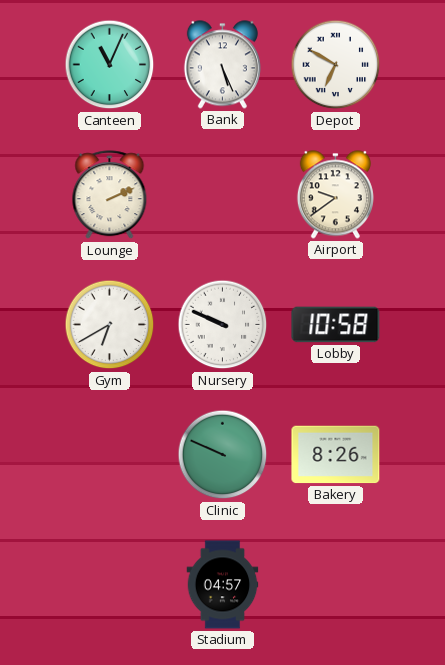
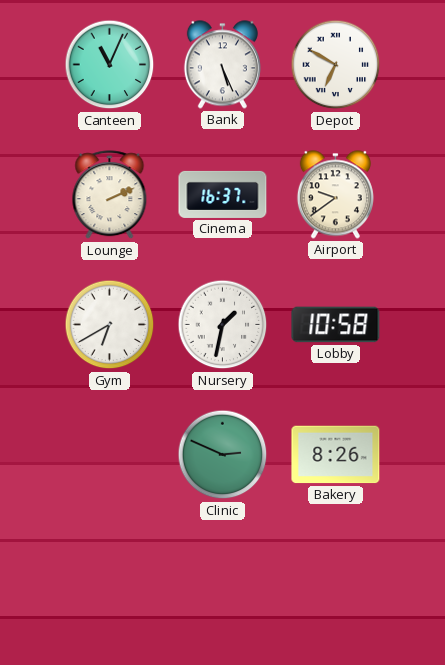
Cinema: none -> 16:37
Nursery: 9:49 -> 1:32
Clinic: 9:49 -> 2:49
Stadium: 04:57 -> none
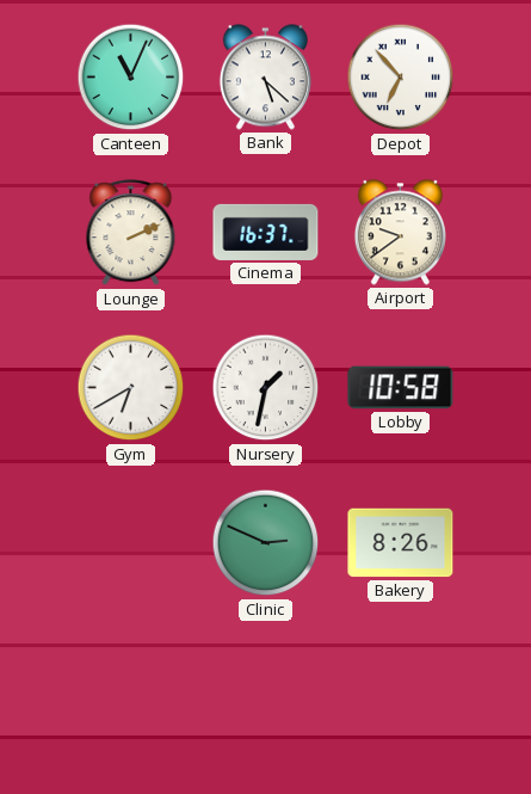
Bank: 5:26 -> 5:22
Depot: 6:50 -> 6:53
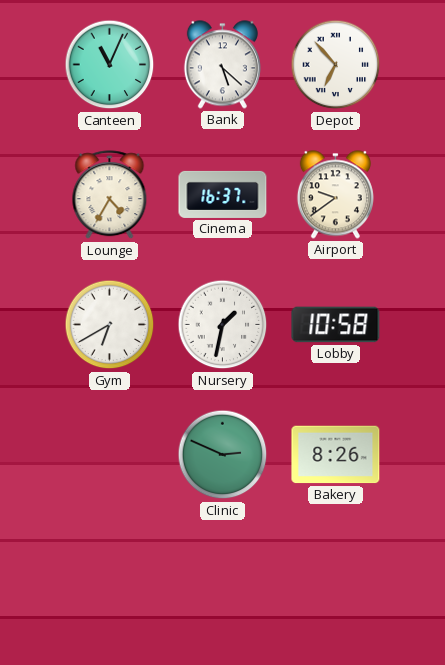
Lounge: 2:11 -> 4:35
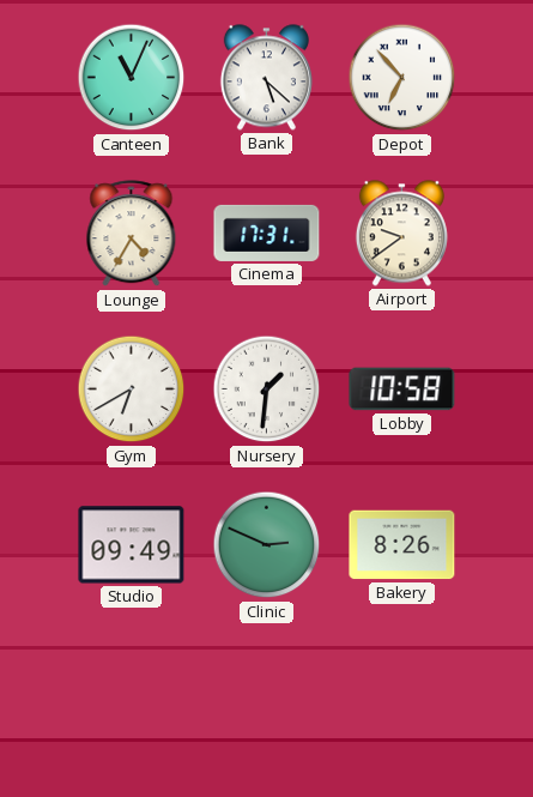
Cinema: 16:37 -> 17:31
Nursery: 1:32 -> 1:31
Studio: none -> 09:49
